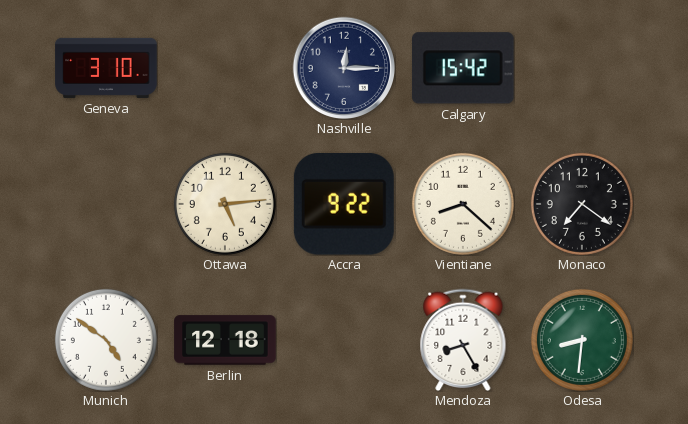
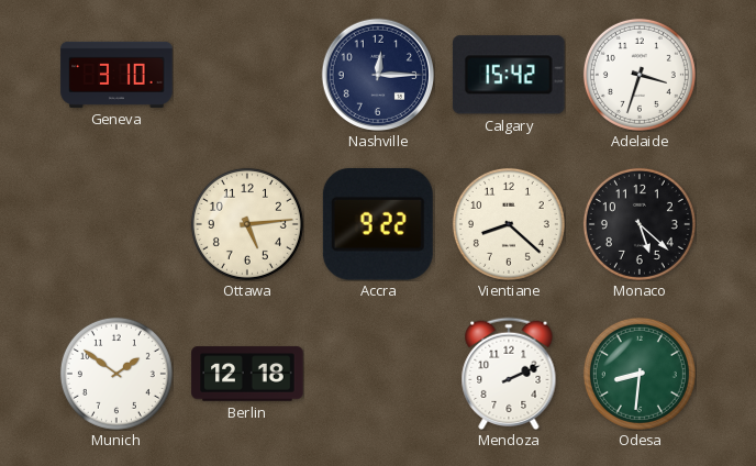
Adelaide: none -> 3:33
Monaco: 7:21 -> 5:22
Munich: 4:51 -> 1:51
Mendoza: 8:25 -> 2:11
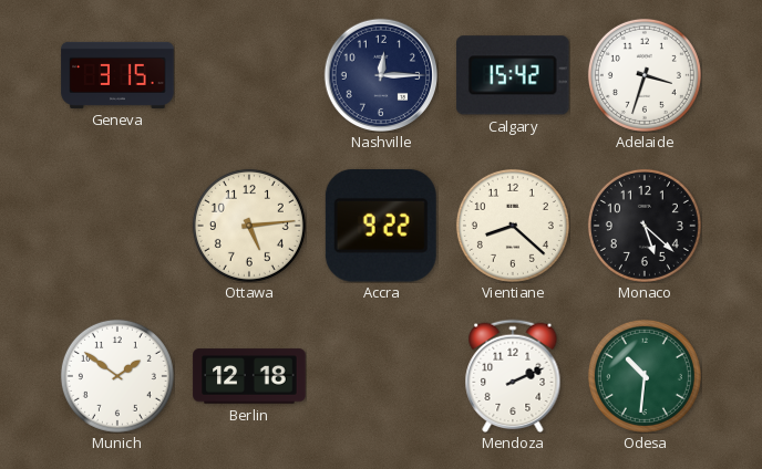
Geneva: 3:10 -> 3:15
Odesa: 8:31 -> 10:31
